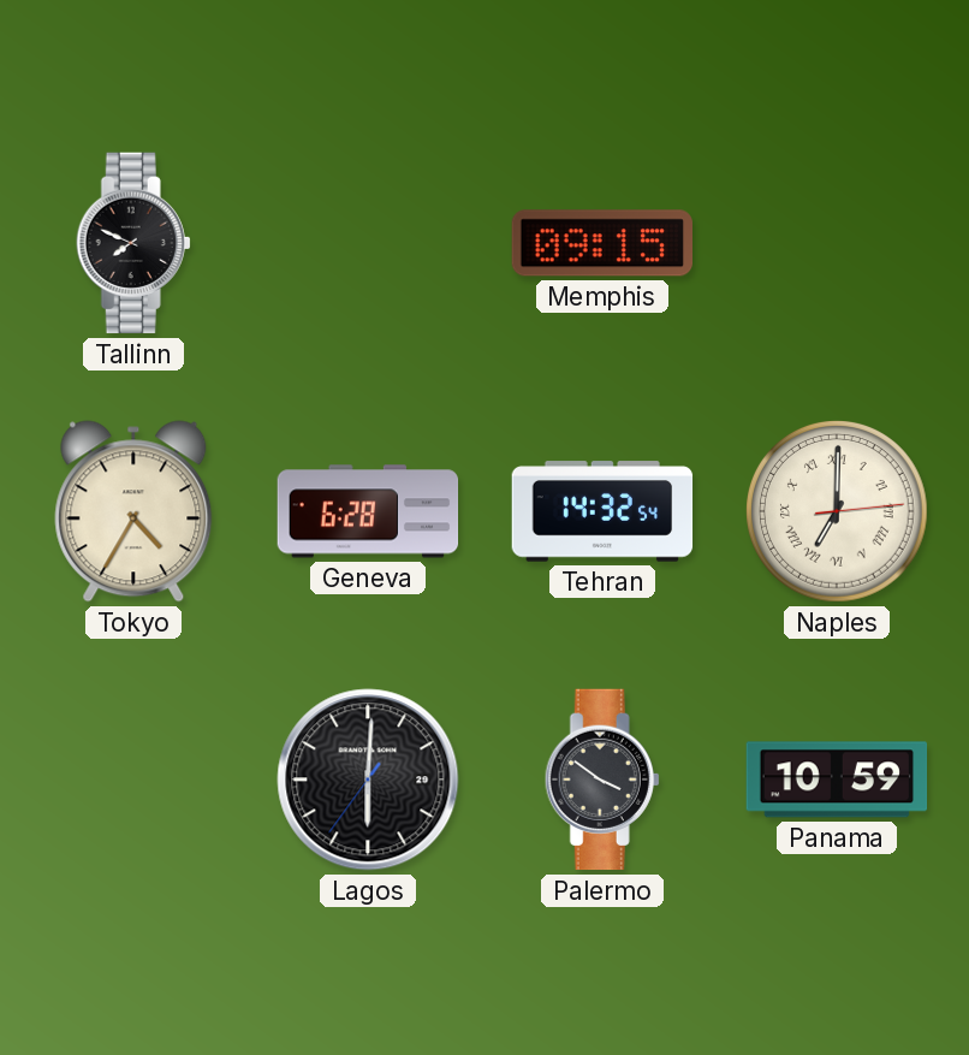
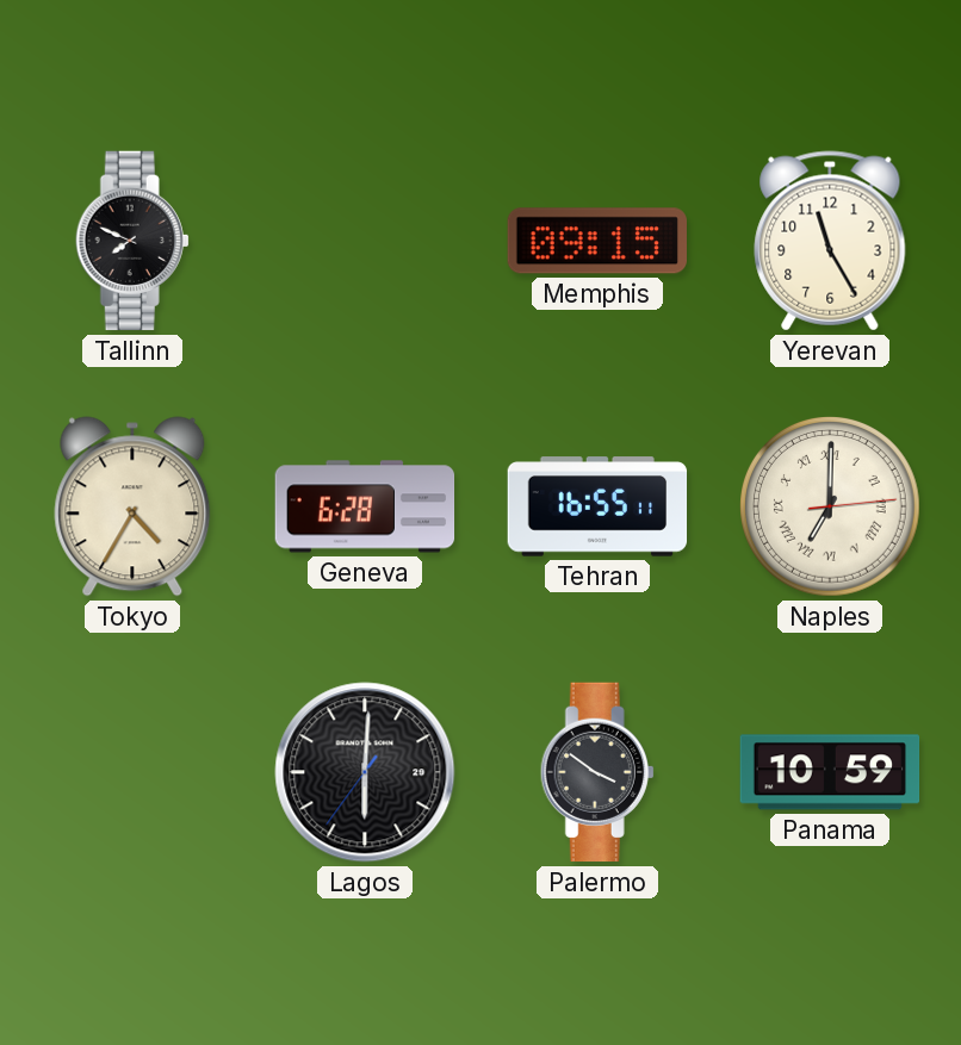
Yerevan: none -> 11:25
Tehran: 14:32 -> 16:55
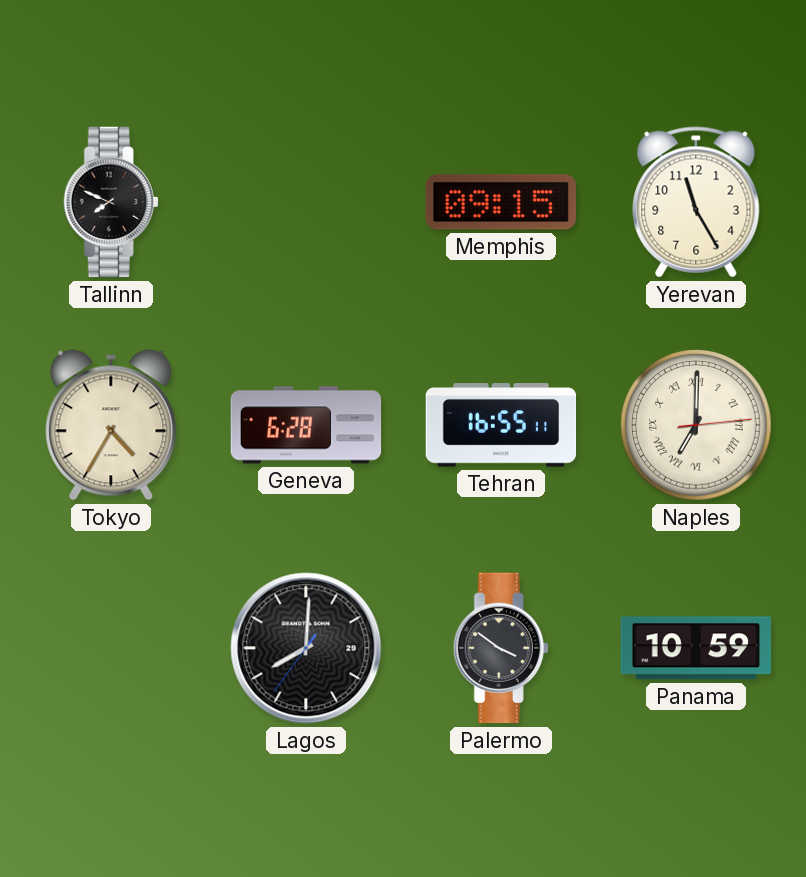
Lagos: 6:00 -> 8:00
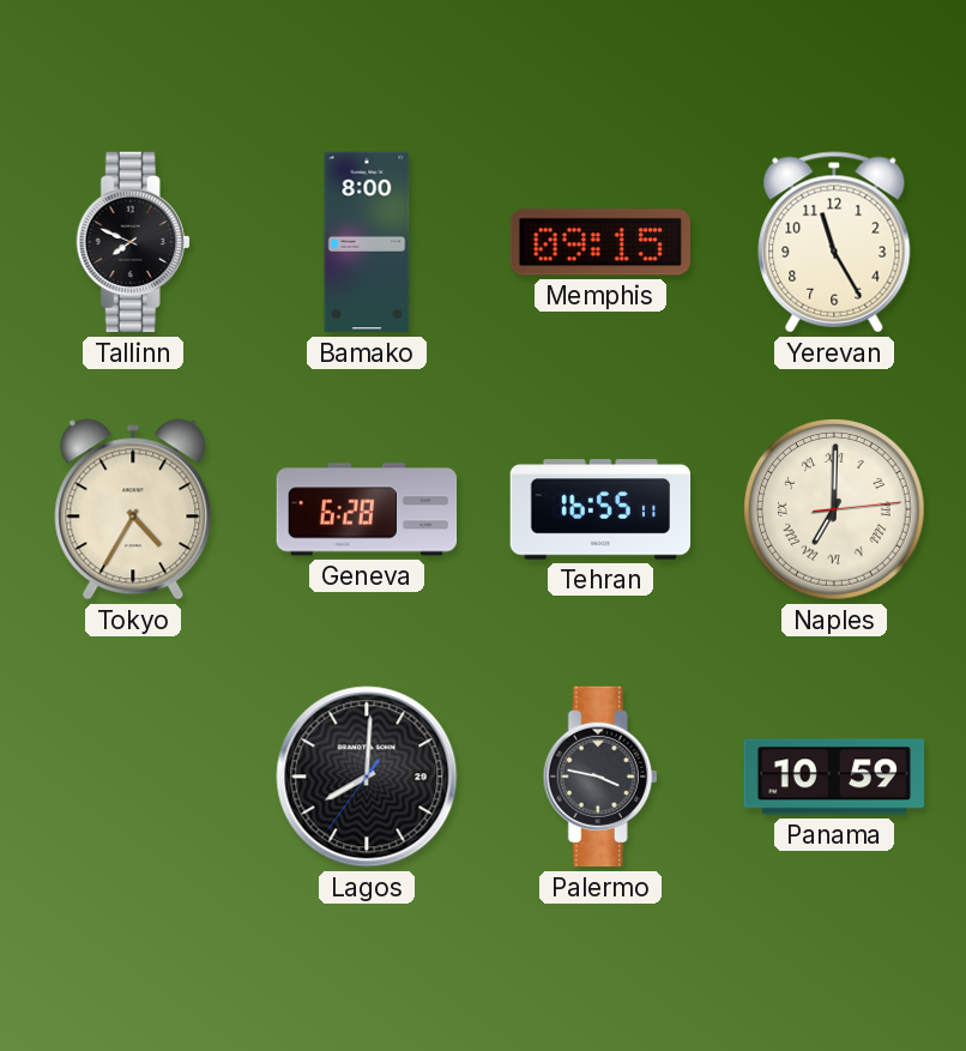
Bamako: none -> 8:00
Palermo: 3:51 -> 3:47
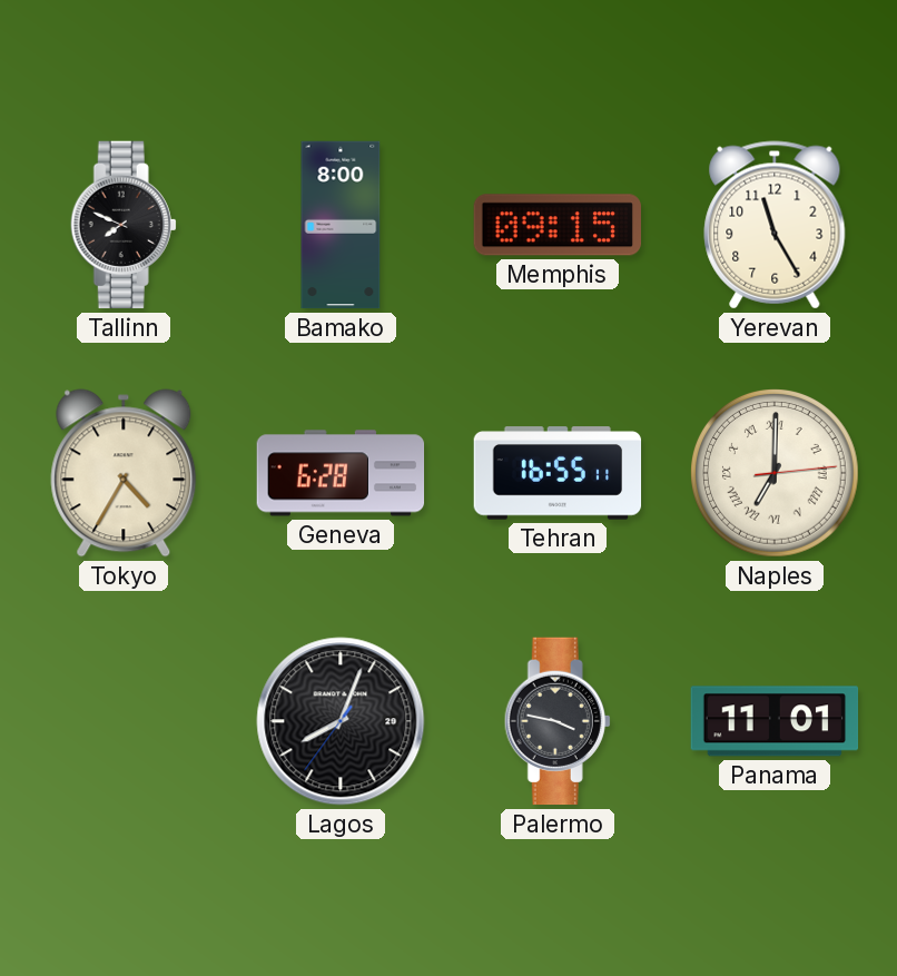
Lagos: 8:00 -> 8:03
Panama: 10:59 -> 11:01
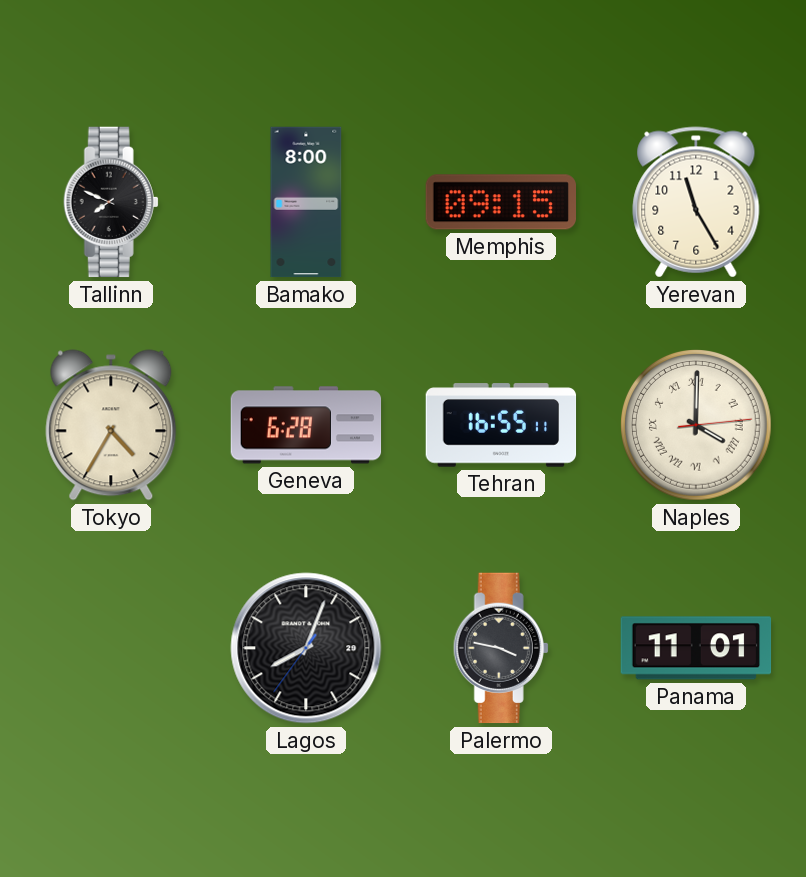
Naples: 7:00 -> 4:00
